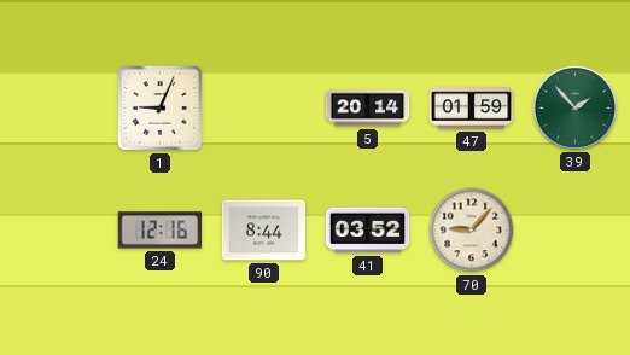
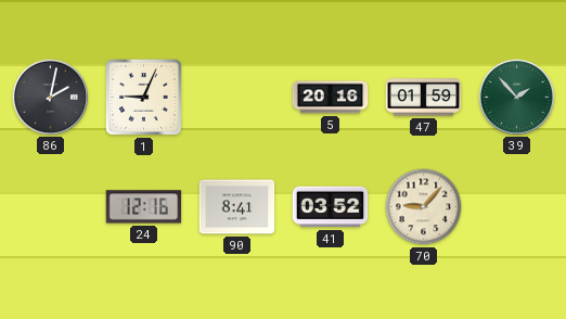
86: none -> 2:02
5: 20:14 -> 20:16
90: 8:44 -> 8:41
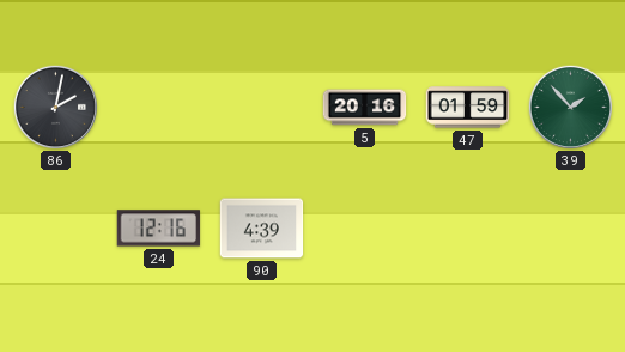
1: 9:04 -> none
90: 8:41 -> 4:39
41: 03:52 -> none
70: 9:07 -> none
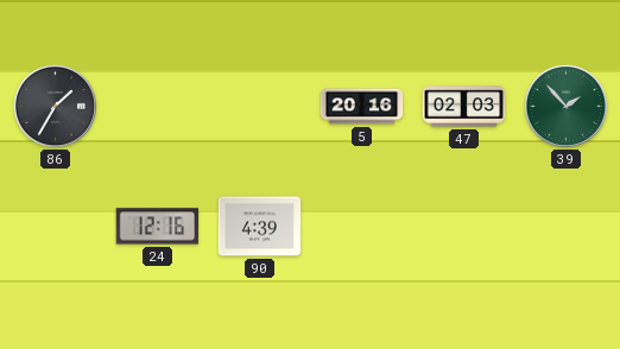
86: 2:02 -> 1:35
47: 01:59 -> 02:03
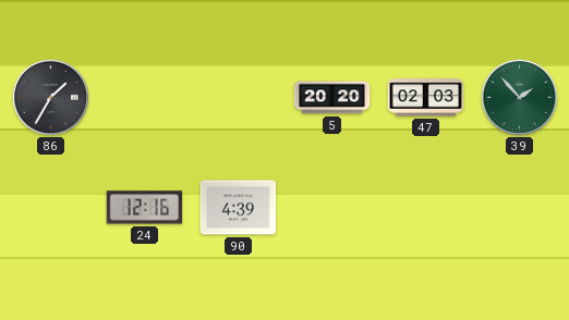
5: 20:16 -> 20:20
